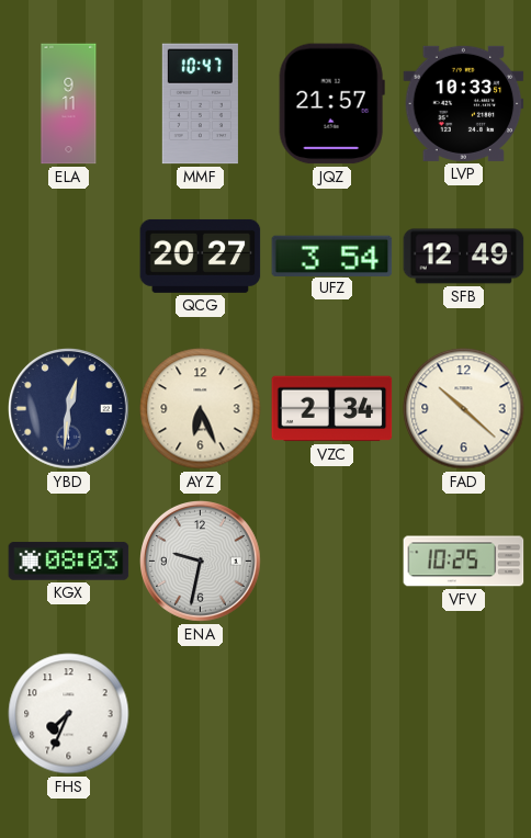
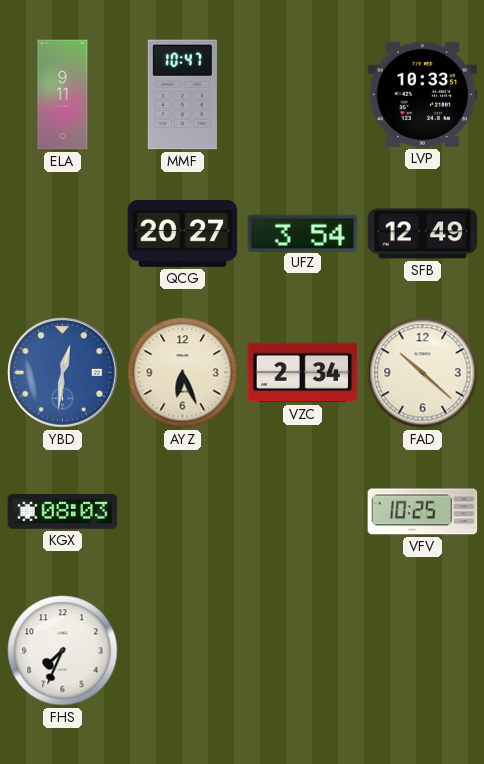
JQZ: 21:57 -> none
YBD dial: navy -> blue
ENA: 9:32 -> none
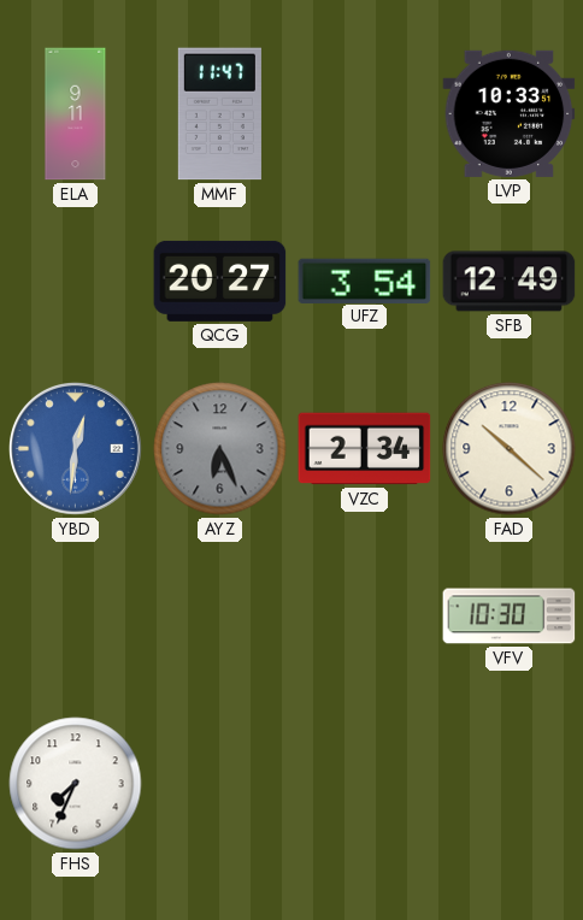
MMF: 10:47 -> 11:47
AYZ dial: cream -> grey
KGX: 08:03 -> none
VFV: 10:25 -> 10:30
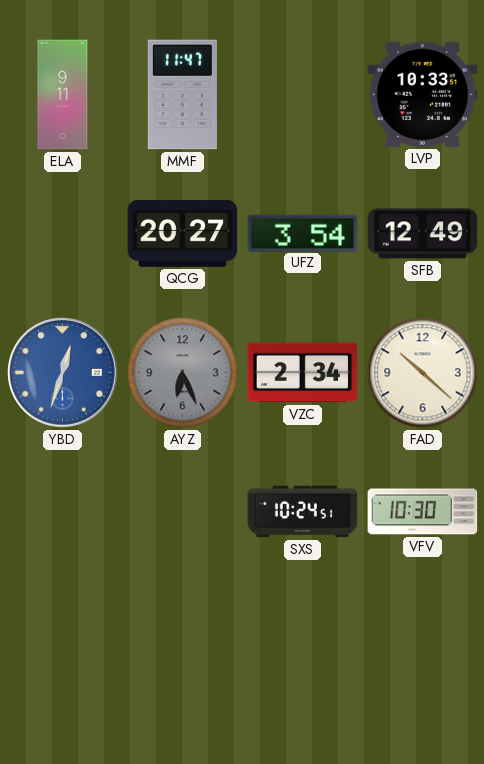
YBD: 12:31 -> 12:33
SXS: none -> 10:24
FHS: 7:34 -> none
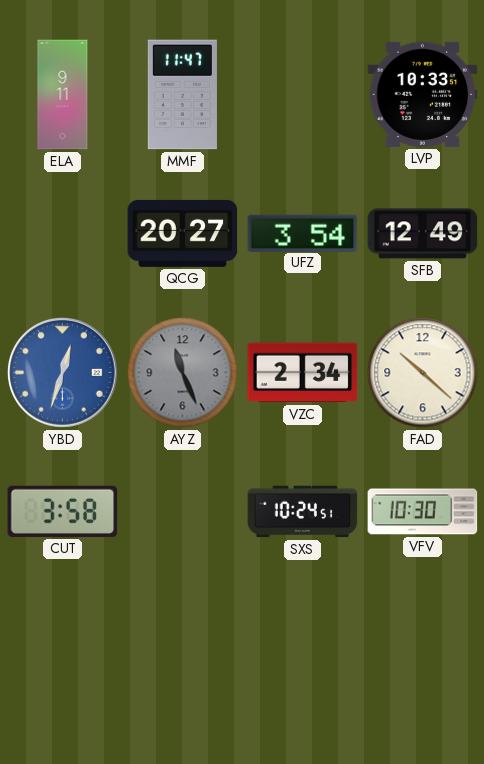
AYZ: 6:26 -> 11:26
CUT: none -> 3:58
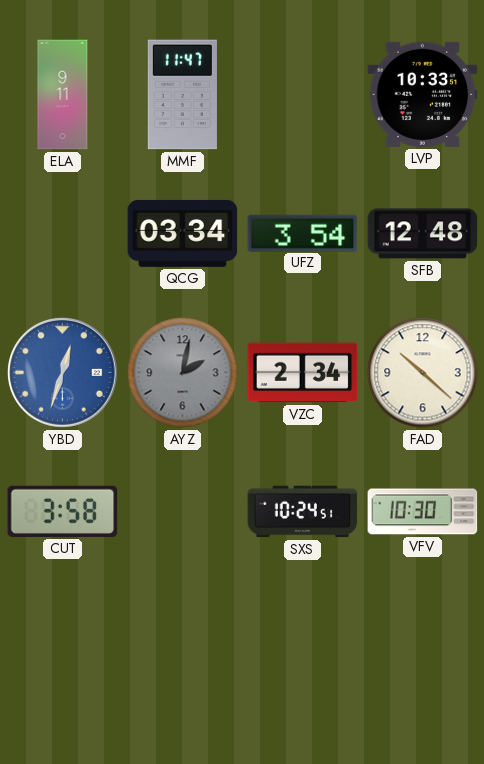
QCG: 20:27 -> 03:34
SFB: 12:49 -> 12:48
AYZ: 11:26 -> 2:02
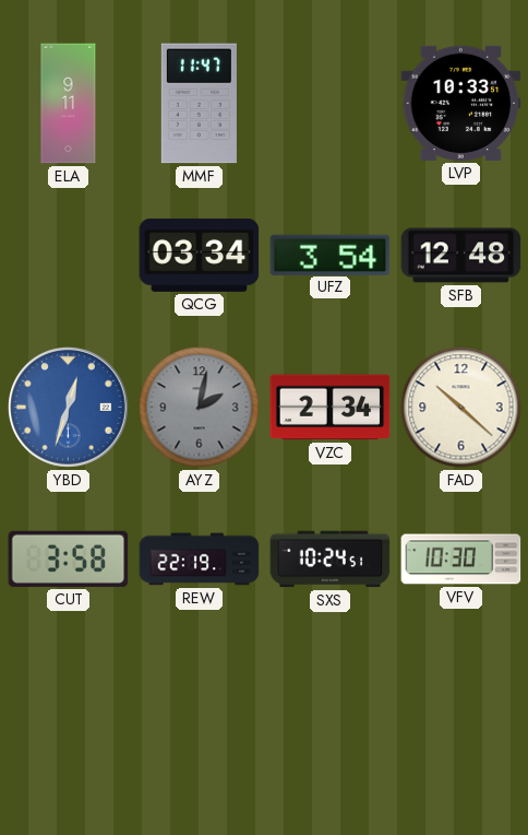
REW: none -> 22:19
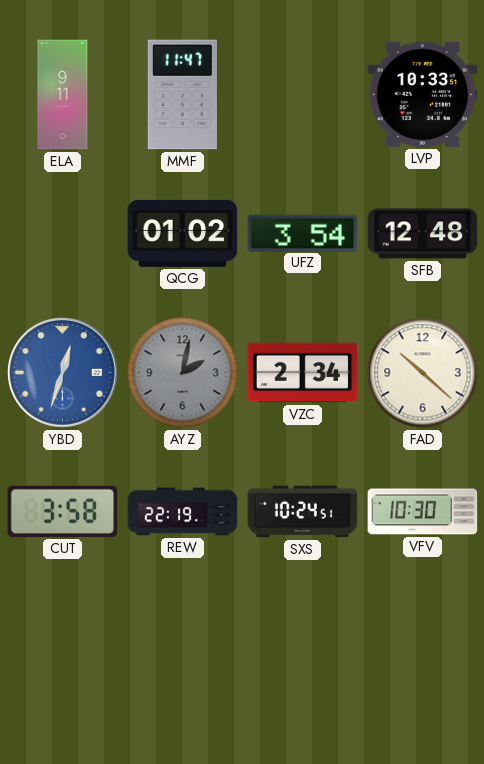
QCG: 03:34 -> 01:02
